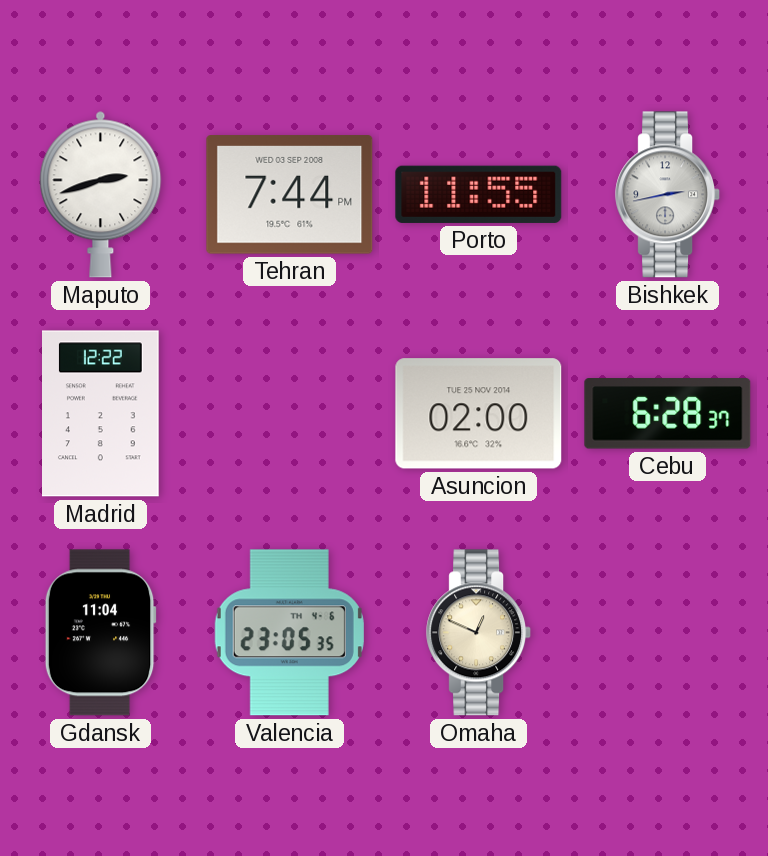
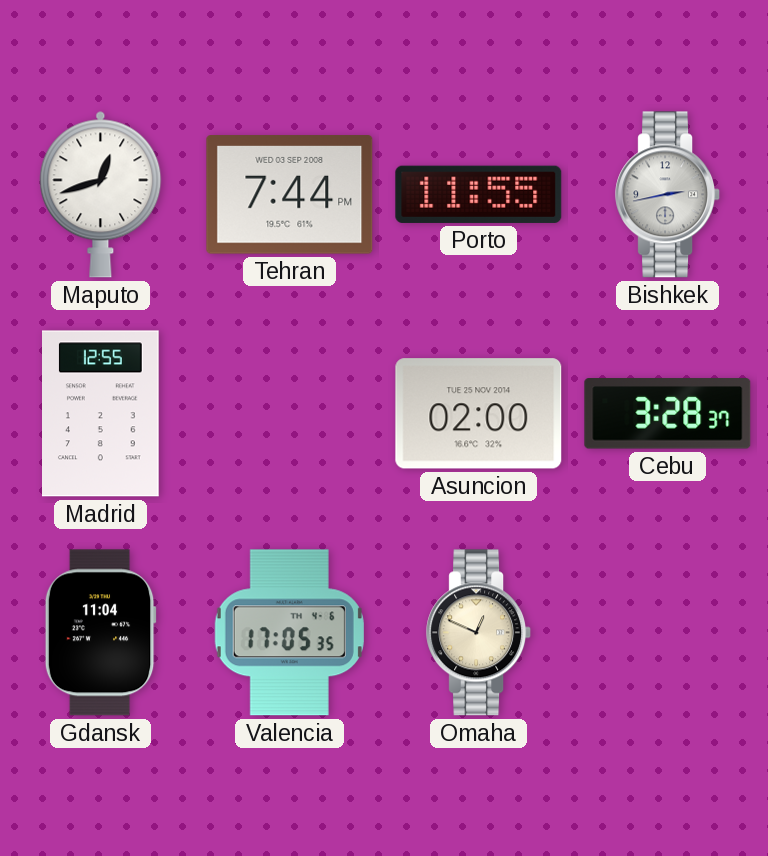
Maputo: 2:42 -> 12:42
Madrid: 12:22 -> 12:55
Cebu: 6:28 -> 3:28
Valencia: 23:05 -> 17:05
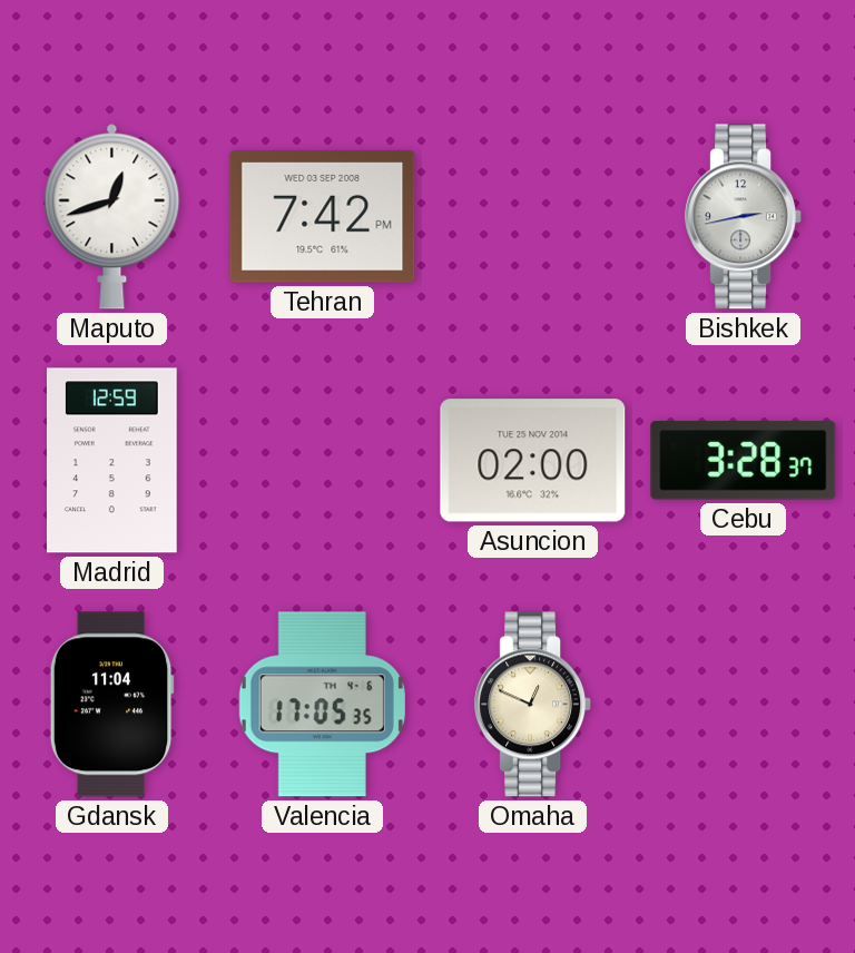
Tehran: 7:44 -> 7:42
Porto: 11:55 -> none
Madrid: 12:55 -> 12:59
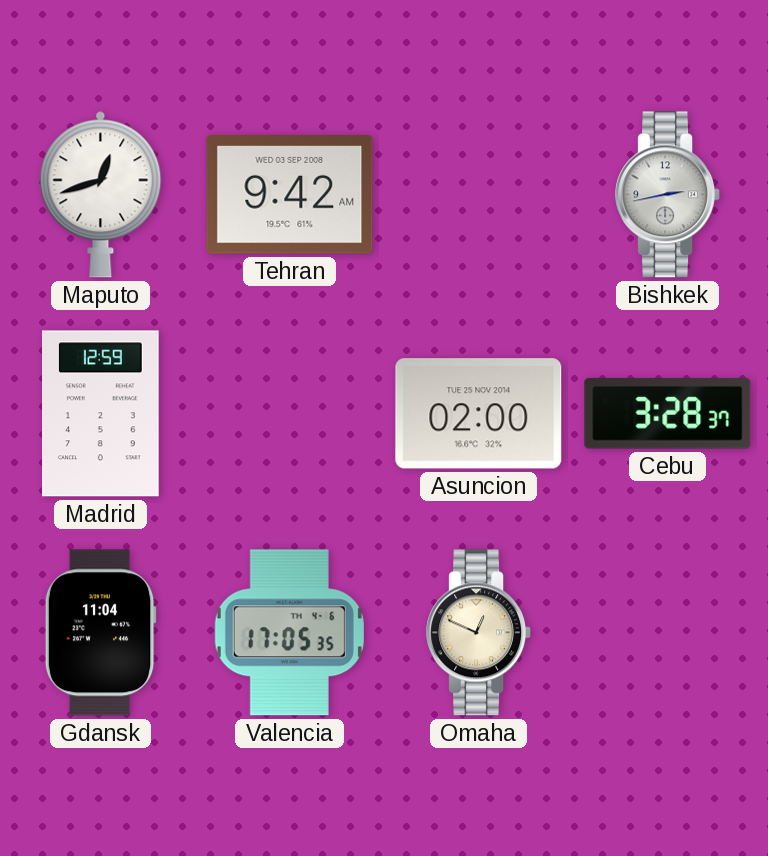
Tehran: 7:42 -> 9:42
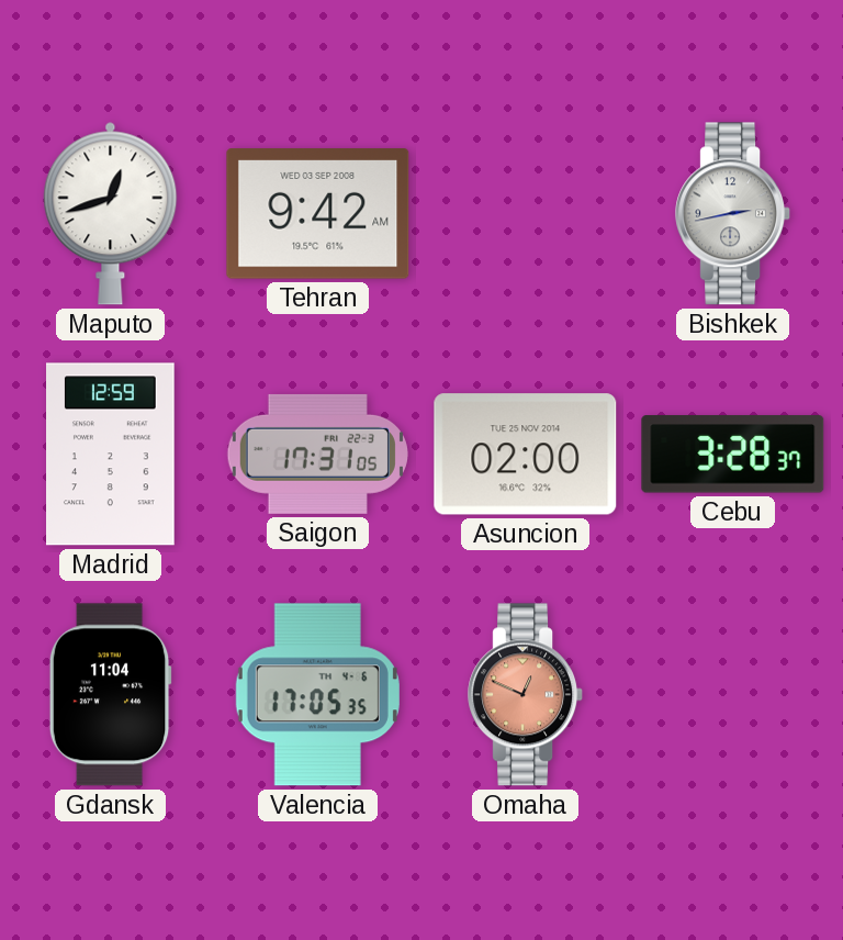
Saigon: none -> 17:31
Omaha dial: cream -> salmon
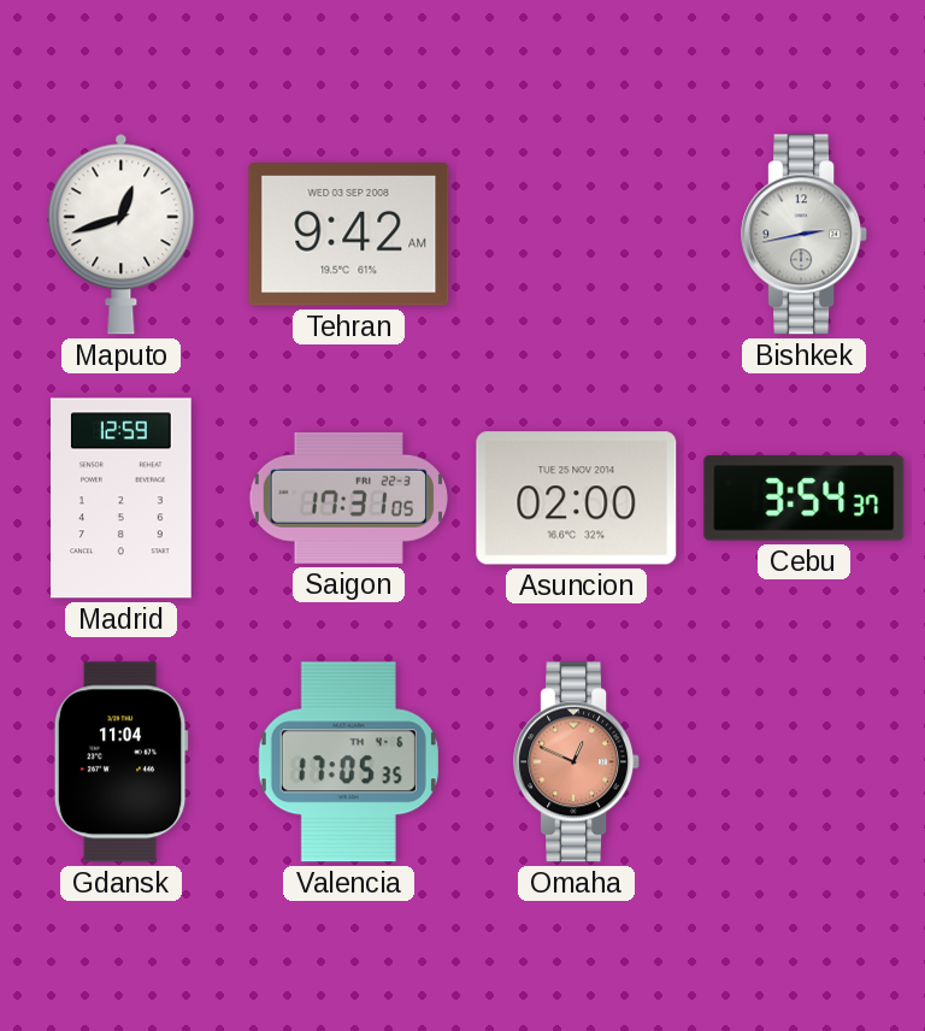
Cebu: 3:28 -> 3:54
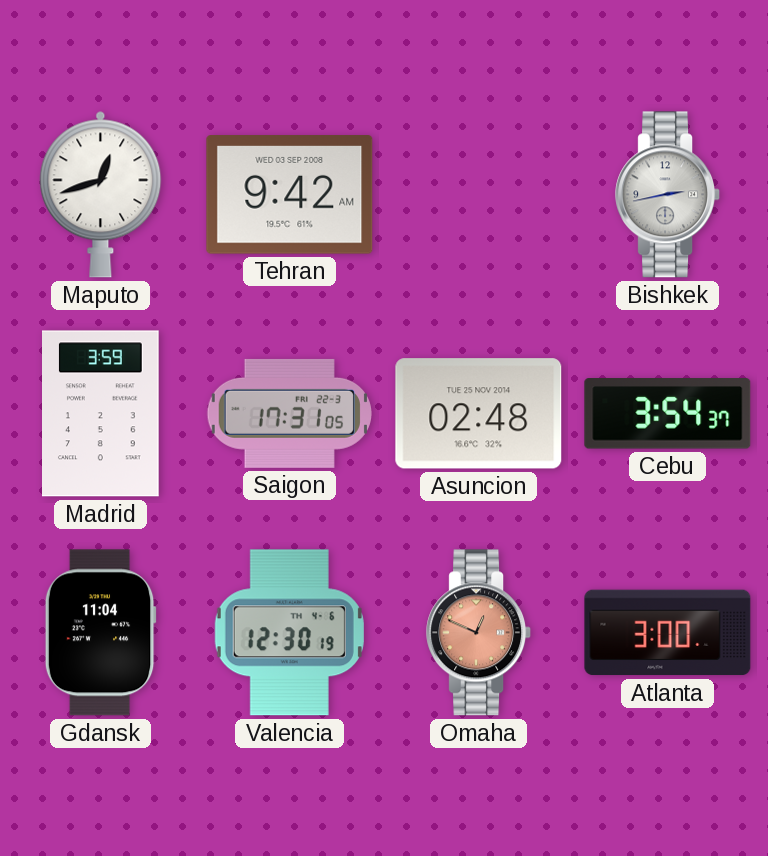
Madrid: 12:59 -> 3:59
Asuncion: 02:00 -> 02:48
Valencia: 17:05 -> 12:30
Atlanta: none -> 3:00
